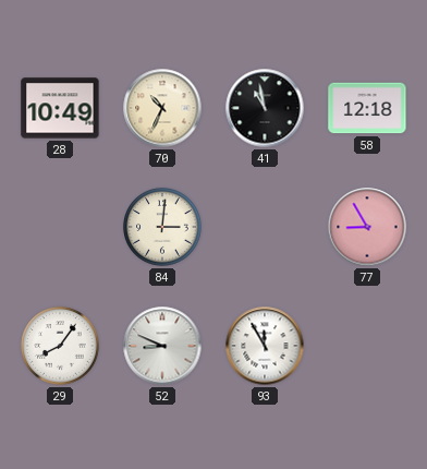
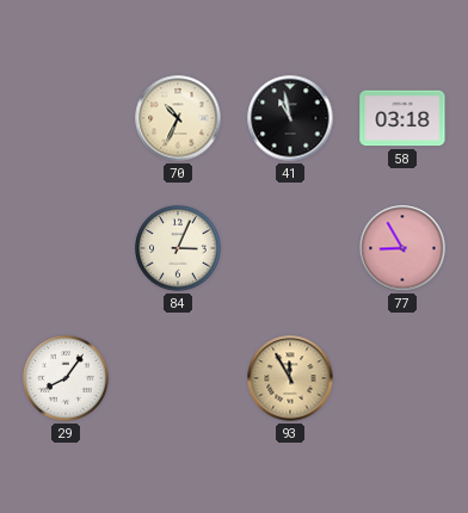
28: 10:49 -> none
58: 12:18 -> 03:18
84: 3:01 -> 3:04
52: 8:49 -> none
93 dial: white -> champagne
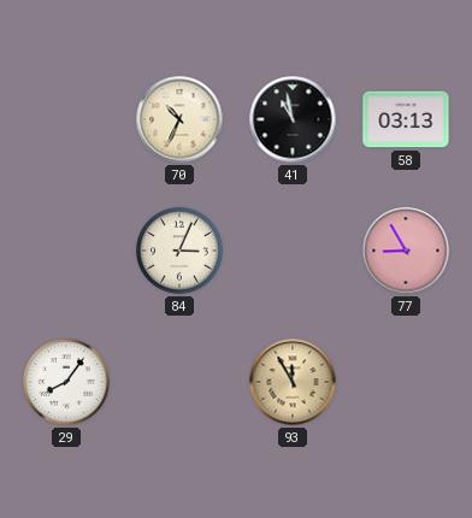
58: 03:18 -> 03:13
